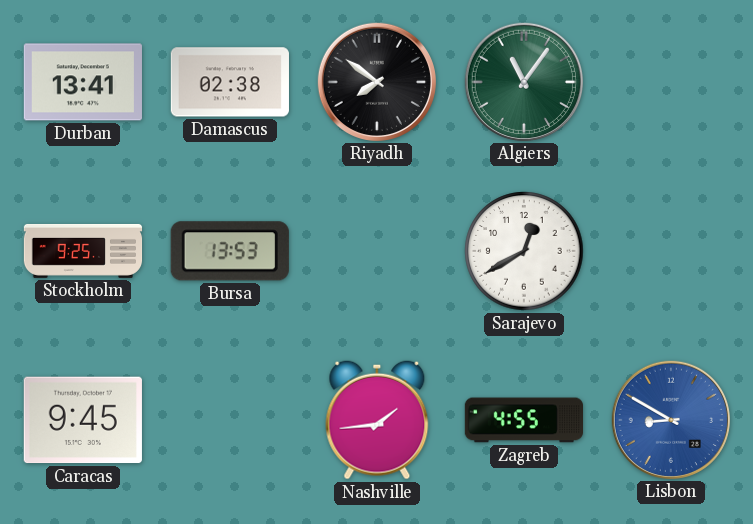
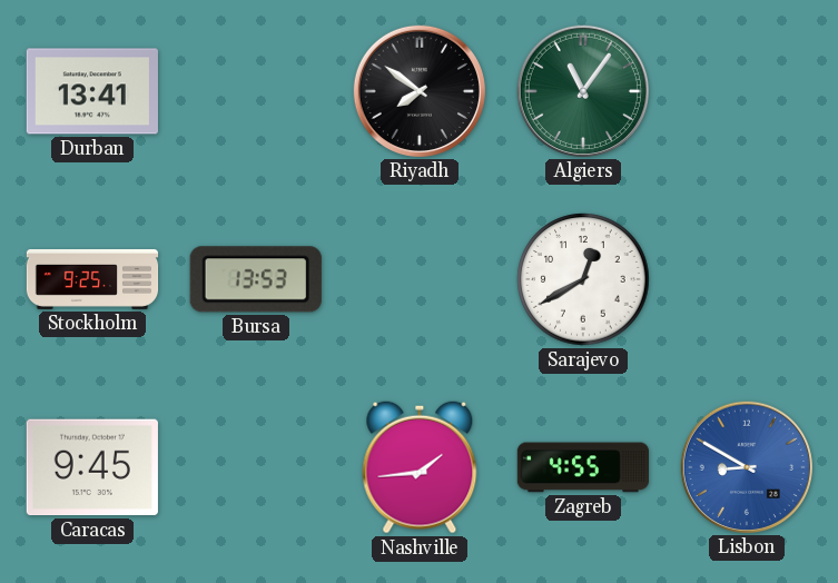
Damascus: 02:38 -> none
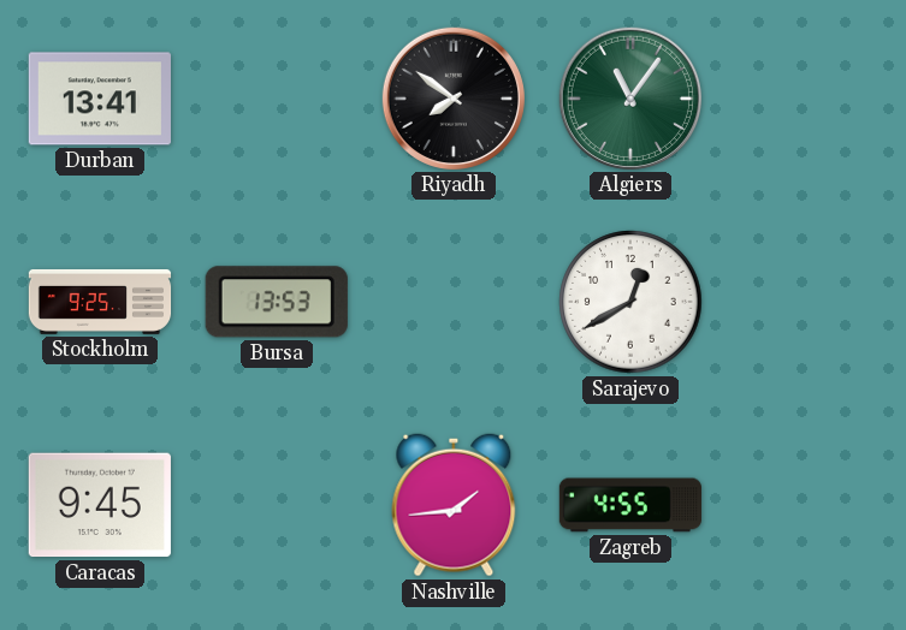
Lisbon: 8:50 -> none
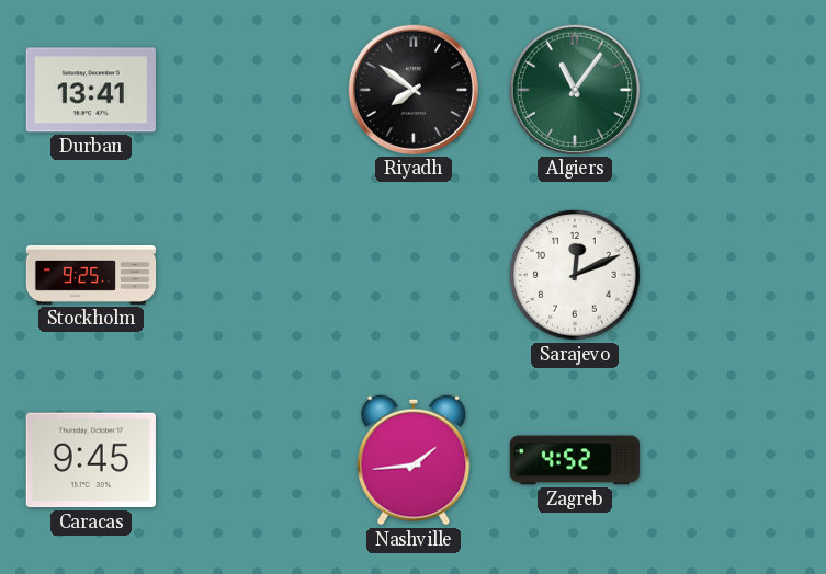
Bursa: 13:53 -> none
Sarajevo: 12:40 -> 12:11
Zagreb: 4:55 -> 4:52
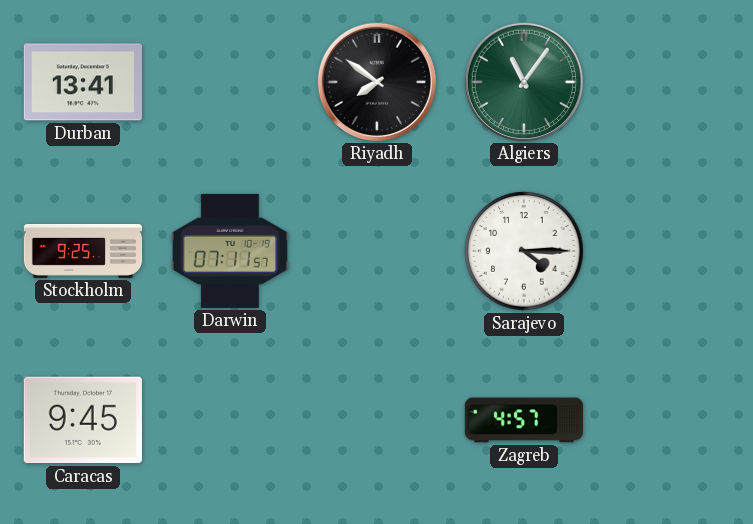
Darwin: none -> 07:11
Sarajevo: 12:11 -> 4:15
Nashville: 1:44 -> none
Zagreb: 4:52 -> 4:57
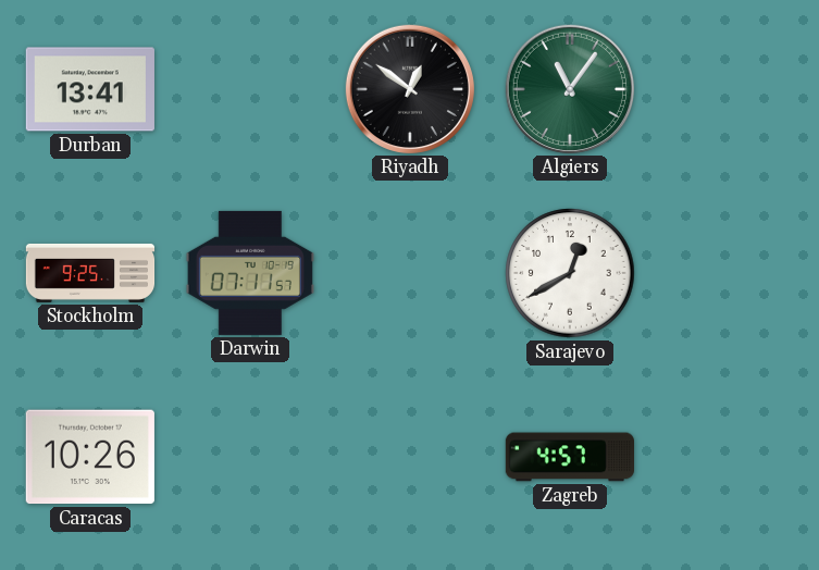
Riyadh: 7:51 -> 12:51
Sarajevo: 4:15 -> 12:40
Caracas: 9:45 -> 10:26
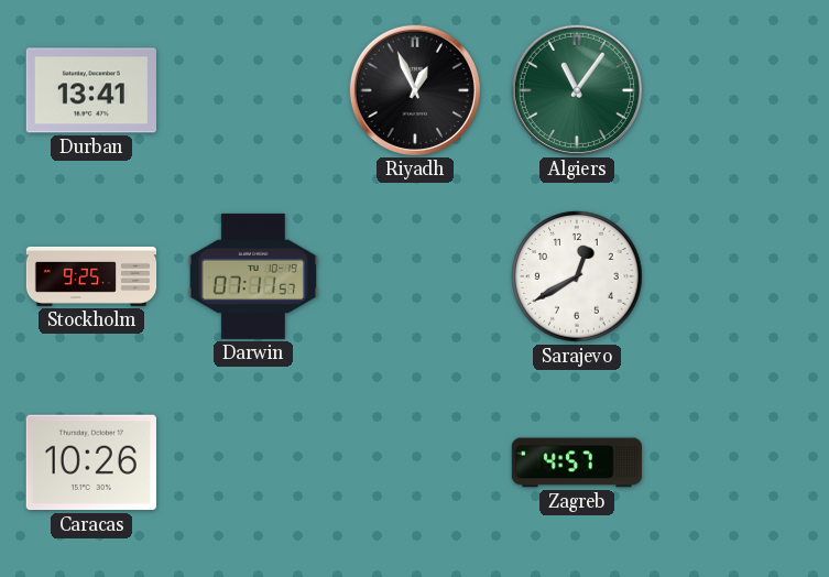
Riyadh: 12:51 -> 12:56
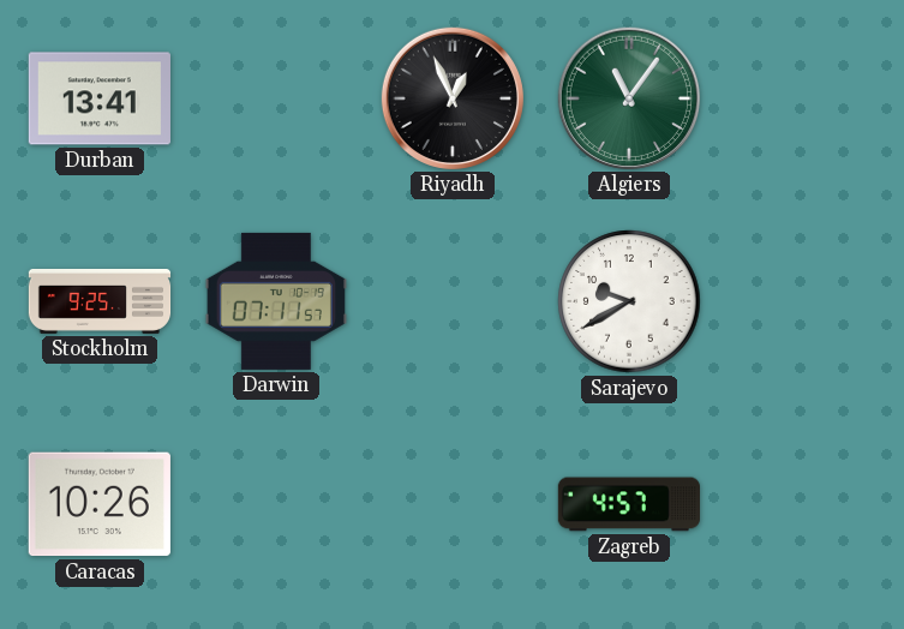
Sarajevo: 12:40 -> 9:40
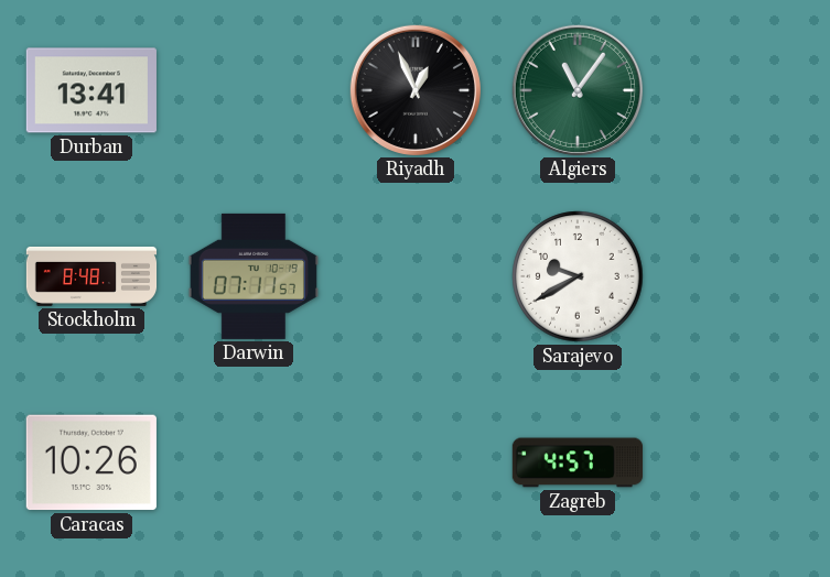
Stockholm: 9:25 -> 8:48
